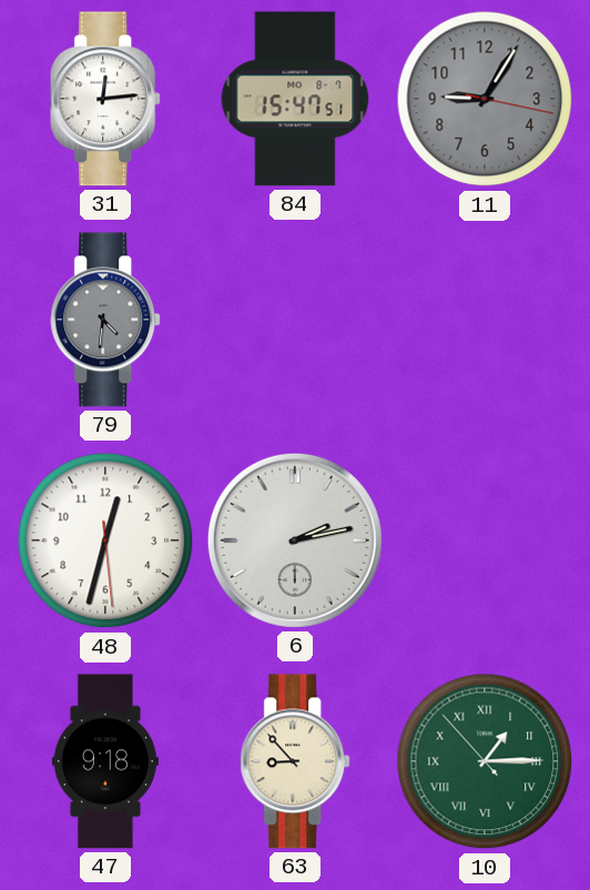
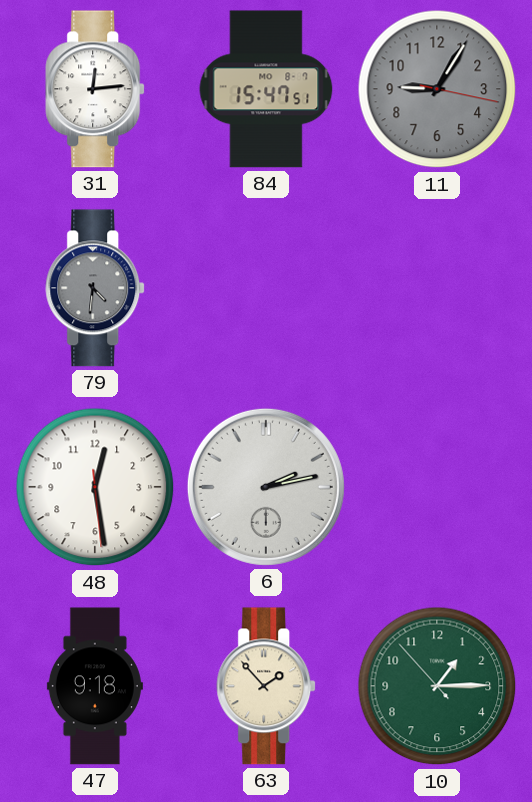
48: 12:32 -> 12:28
63: 8:53 -> 1:53
10 numerals: Roman -> Arabic
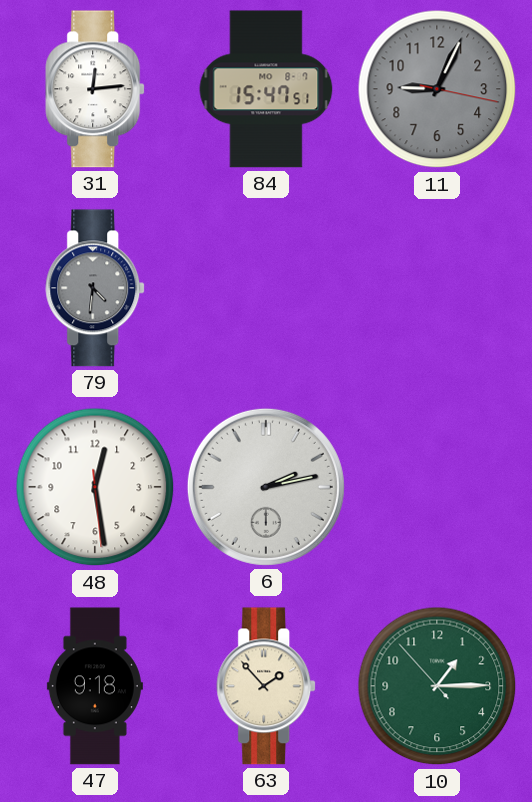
11: 9:05 -> 9:04
